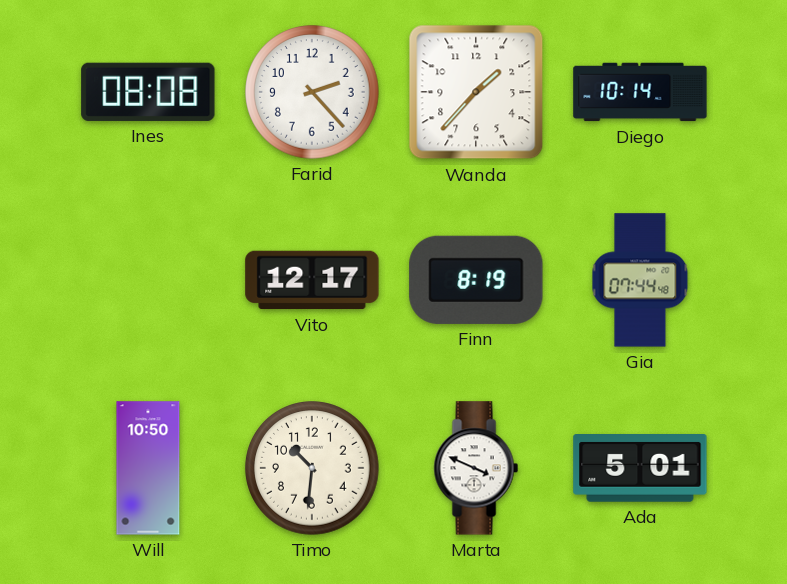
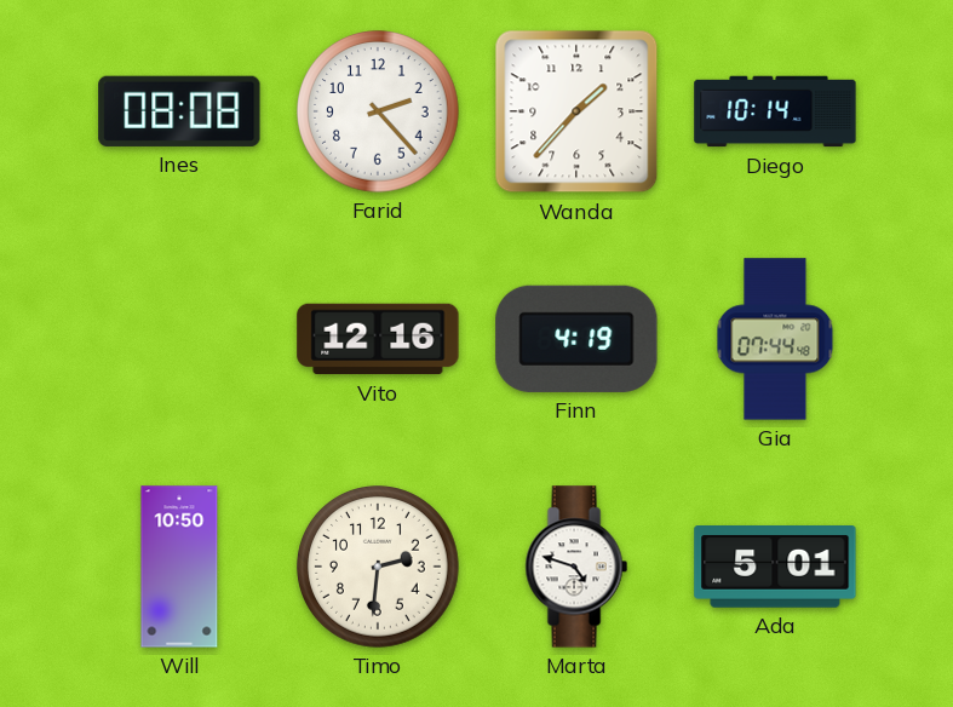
Vito: 12:17 -> 12:16
Finn: 8:19 -> 4:19
Timo: 10:31 -> 2:31
Marta: 3:49 -> 4:48
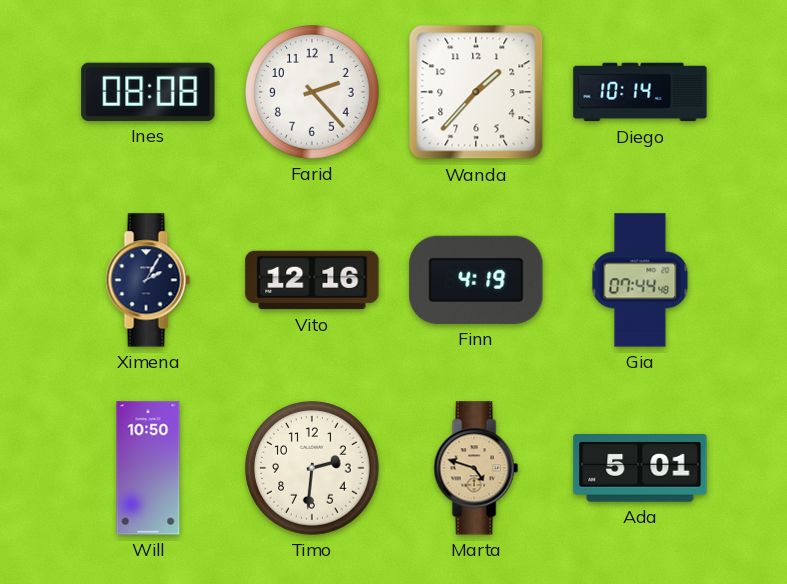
Ximena: none -> 2:05
Marta dial: white -> champagne
